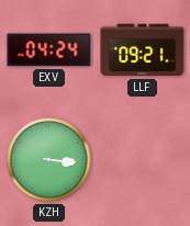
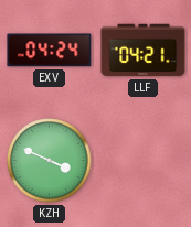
LLF: 09:21 -> 04:21
KZH: 3:16 -> 3:49
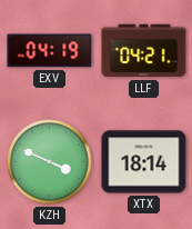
EXV: 04:24 -> 04:19
XTX: none -> 18:14
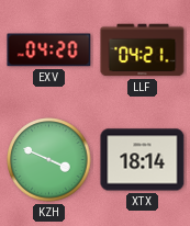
EXV: 04:19 -> 04:20
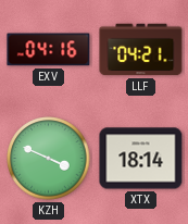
EXV: 04:20 -> 04:16
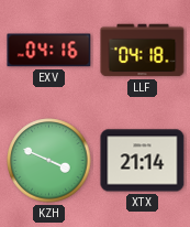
LLF: 04:21 -> 04:18
XTX: 18:14 -> 21:14
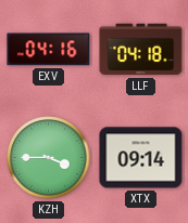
KZH: 3:49 -> 3:45
XTX: 21:14 -> 09:14
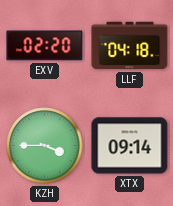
EXV: 04:16 -> 02:20
